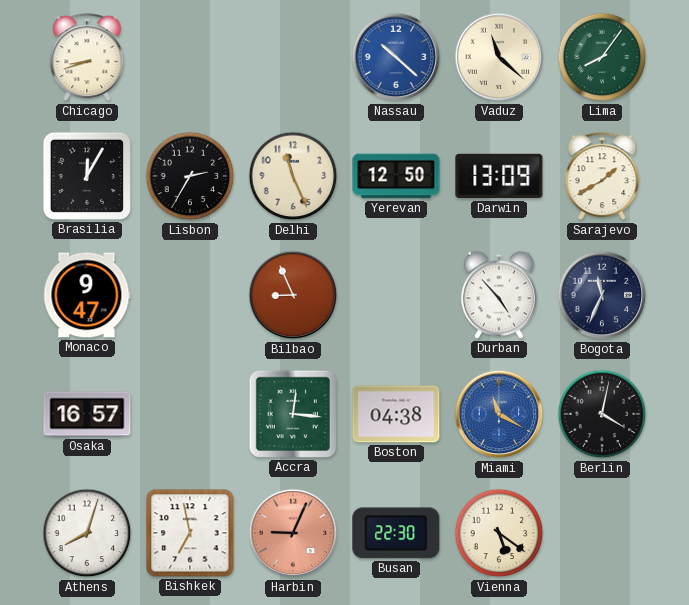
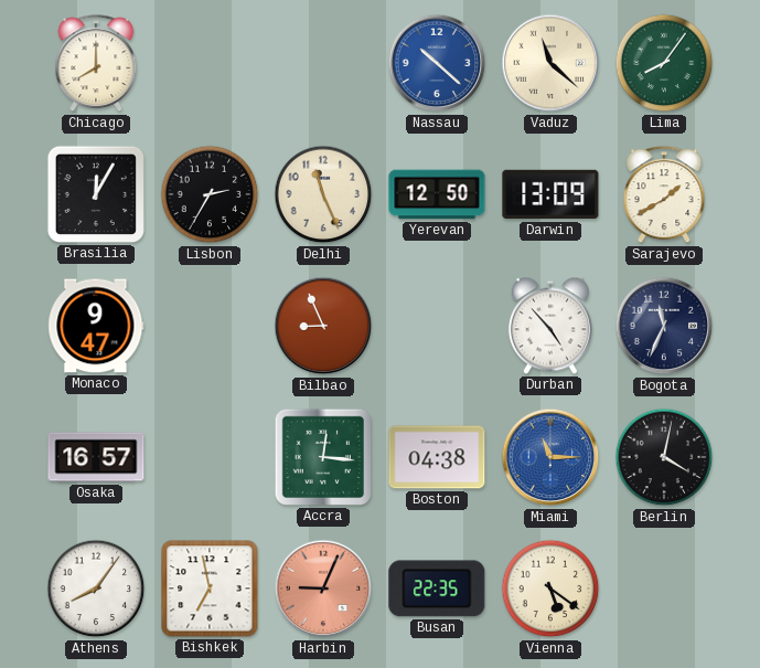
Chicago: 8:42 -> 8:00
Miami: 11:20 -> 11:15
Athens: 8:03 -> 8:06
Busan: 22:30 -> 22:35
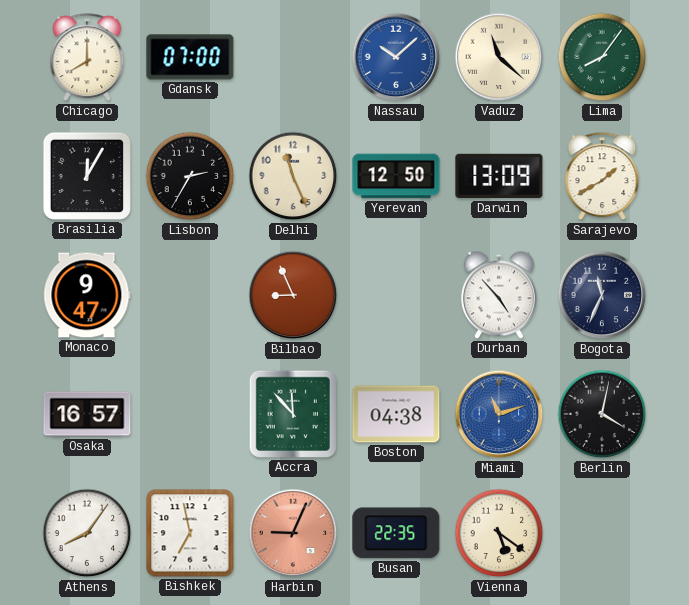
Gdansk: none -> 07:00
Nassau: 10:22 -> 10:08
Accra: 12:16 -> 11:53
Miami: 11:15 -> 11:12
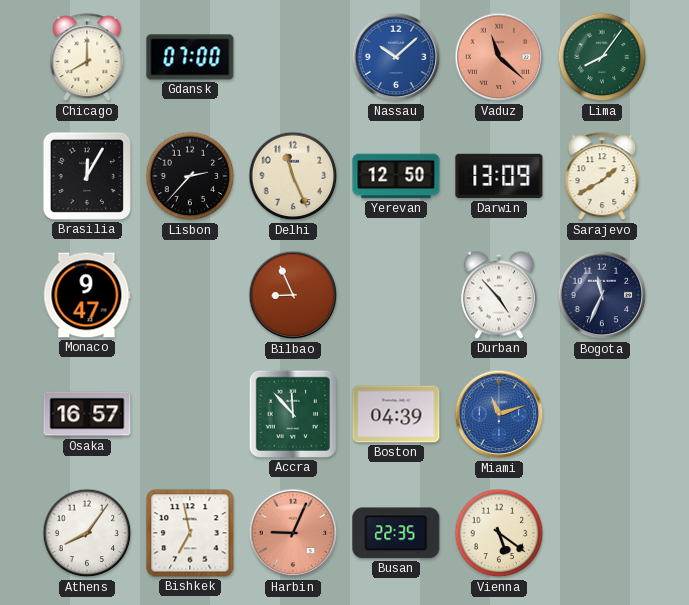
Vaduz dial: cream -> salmon
Lisbon: 2:35 -> 2:37
Boston: 04:38 -> 04:39
Berlin: 4:02 -> none
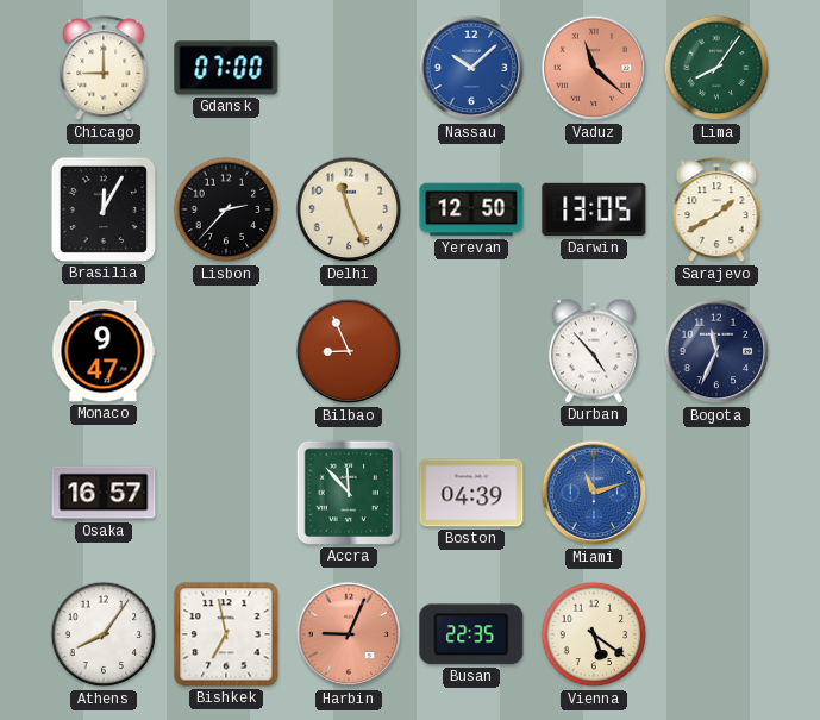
Chicago: 8:00 -> 9:00
Darwin: 13:09 -> 13:05
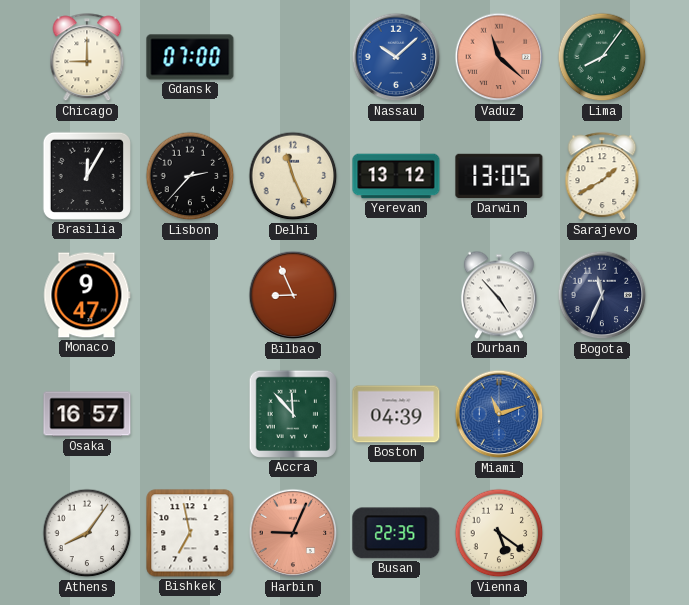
Yerevan: 12:50 -> 13:12
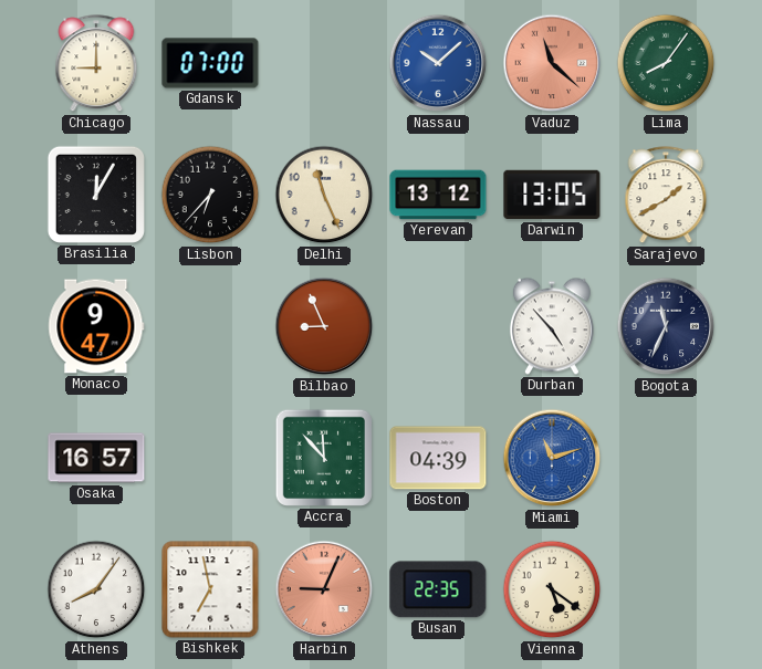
Lisbon: 2:37 -> 6:37
